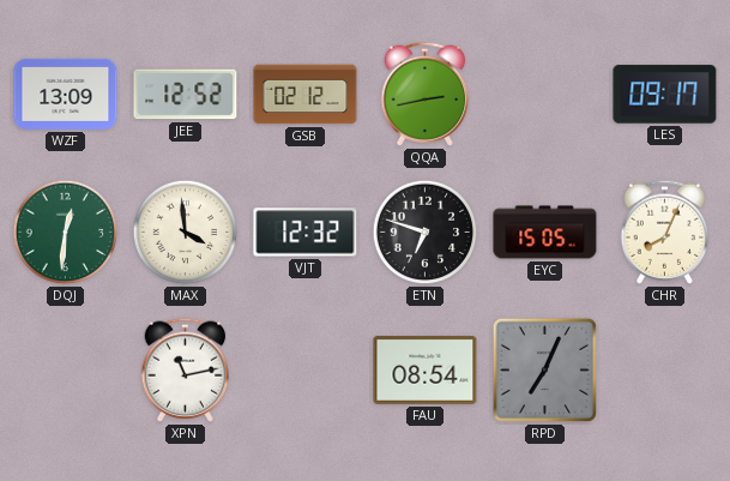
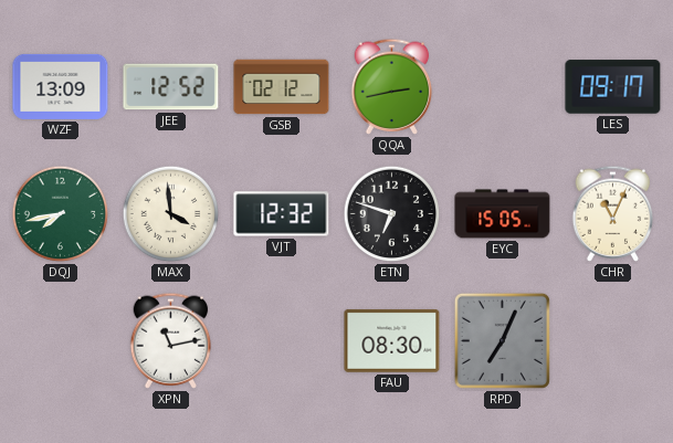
DQJ: 12:31 -> 7:43
CHR: 8:04 -> 11:04
FAU: 08:54 -> 08:30
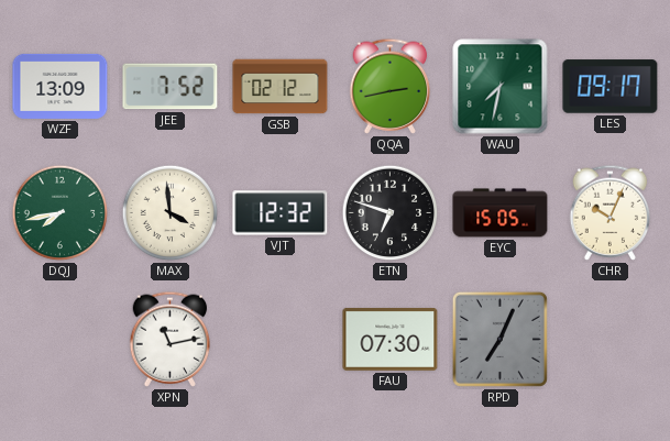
JEE: 12:52 -> 7:52
WAU: none -> 7:32
CHR: 11:04 -> 10:04
FAU: 08:30 -> 07:30
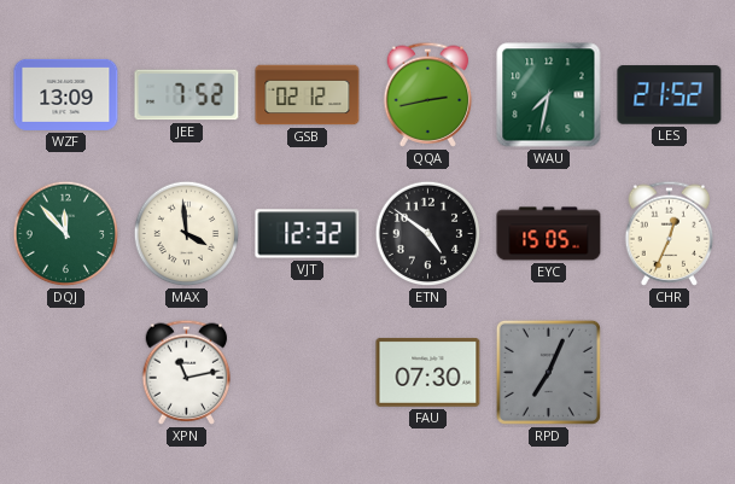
LES: 09:17 -> 21:52
DQJ: 7:43 -> 11:53
ETN: 6:48 -> 4:51
CHR: 10:04 -> 12:34
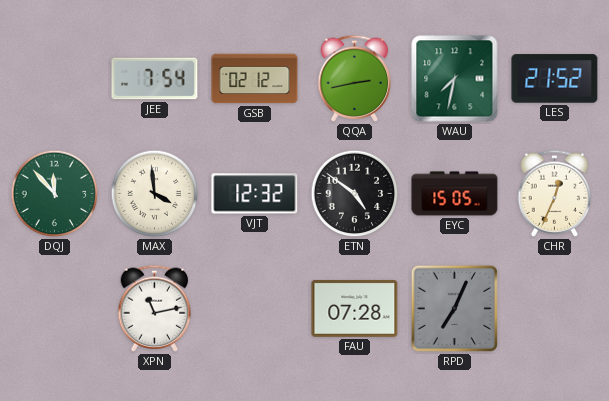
WZF: 13:09 -> none
JEE: 7:52 -> 7:54
FAU: 07:30 -> 07:28
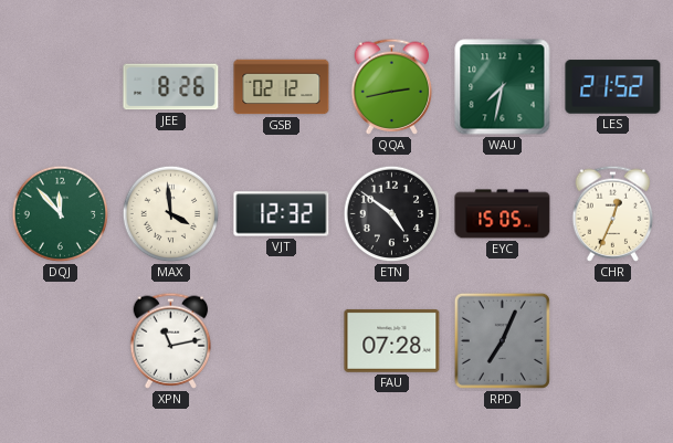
JEE: 7:54 -> 8:26
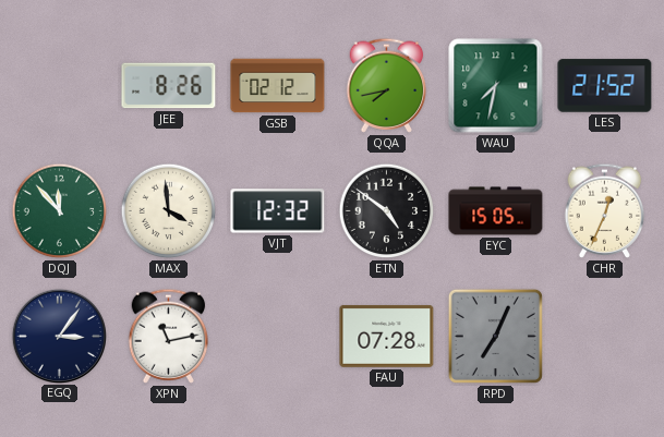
QQA: 2:43 -> 7:43
EGQ: none -> 3:06
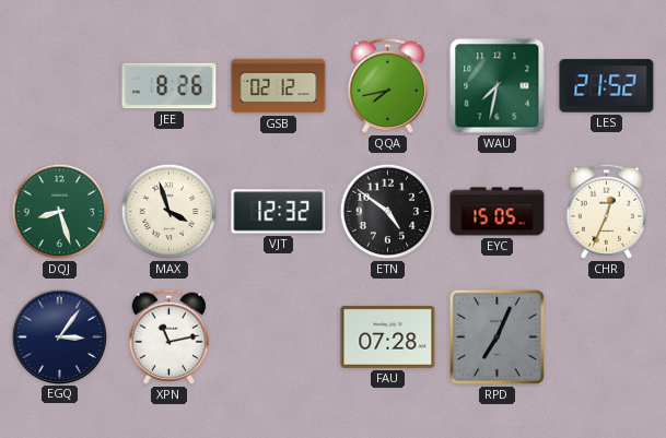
DQJ: 11:53 -> 8:27
MAX: 3:59 -> 3:57
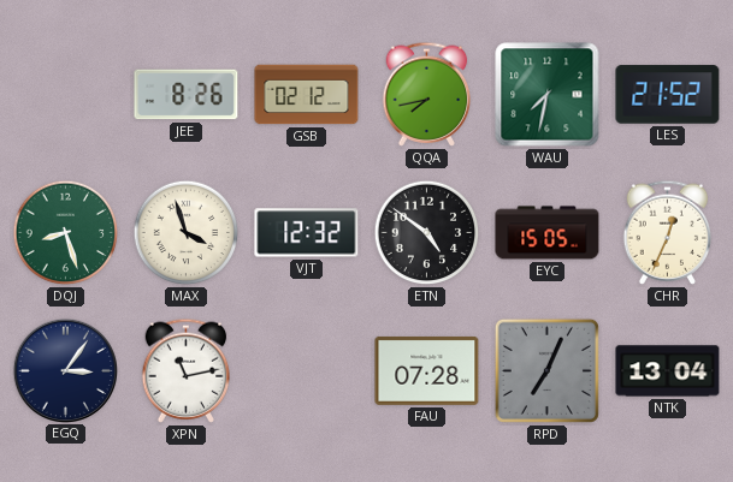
NTK: none -> 13:04
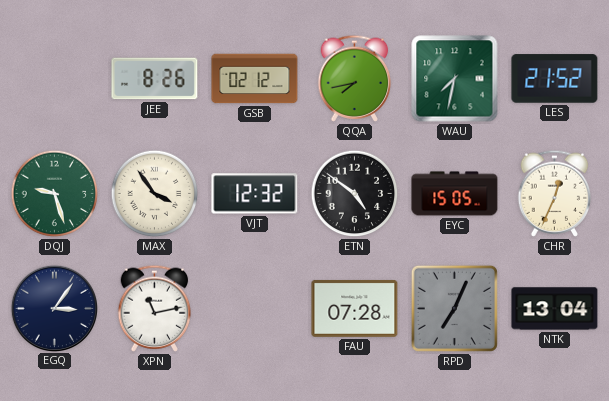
DQJ: 8:27 -> 9:27
MAX: 3:57 -> 3:54
